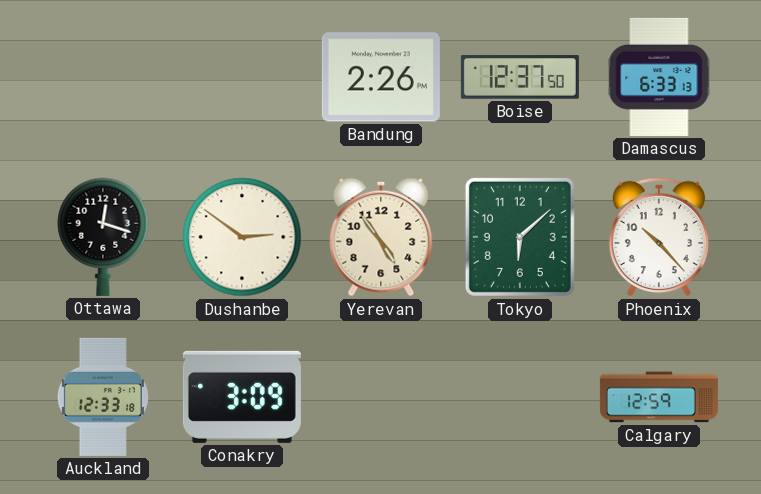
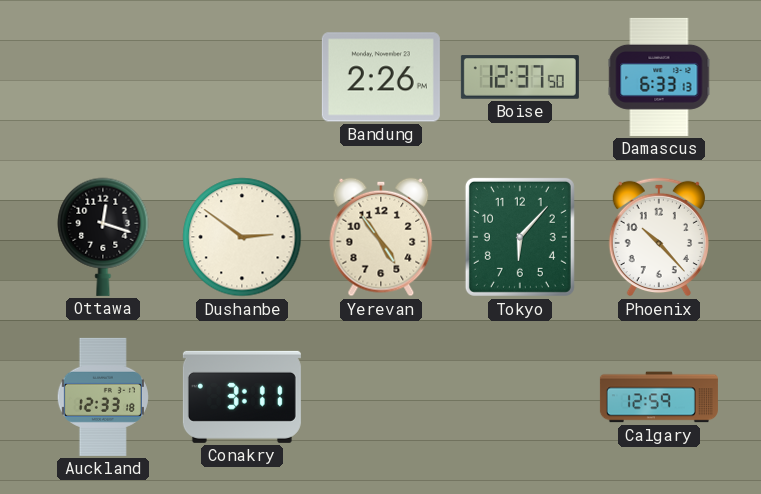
Tokyo: 6:08 -> 6:07
Conakry: 3:09 -> 3:11
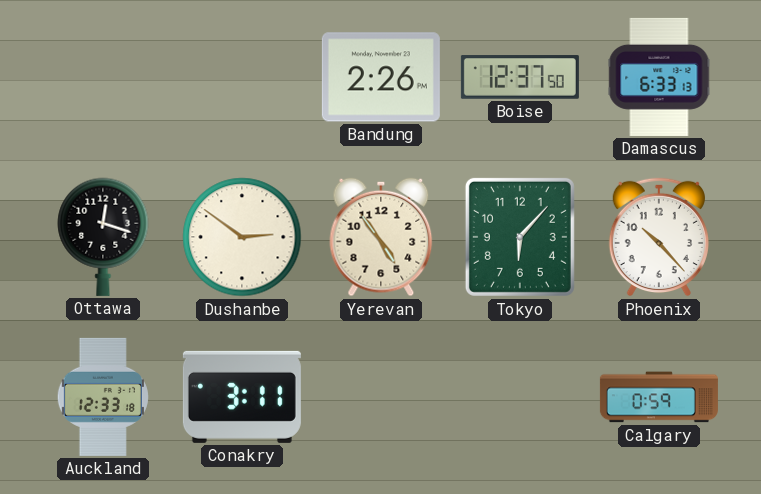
Calgary: 12:59 -> 0:59
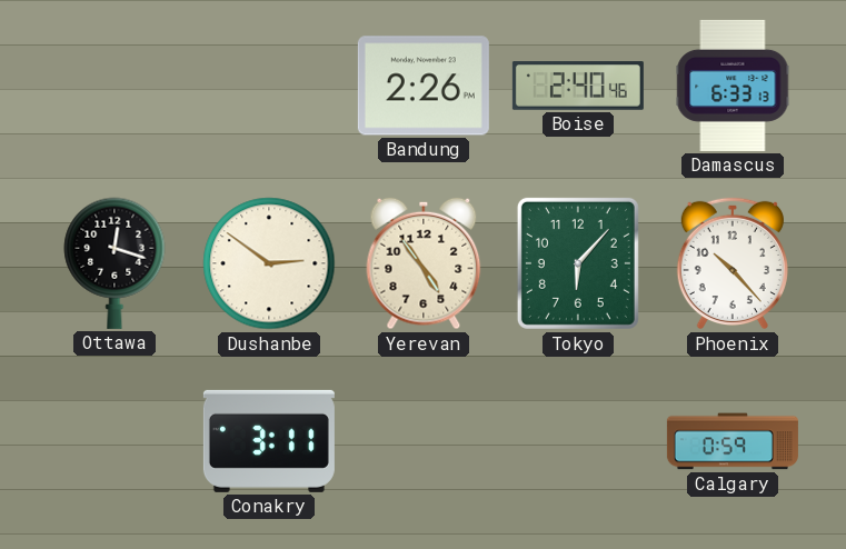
Boise: 12:37 -> 2:40
Auckland: 12:33 -> none
